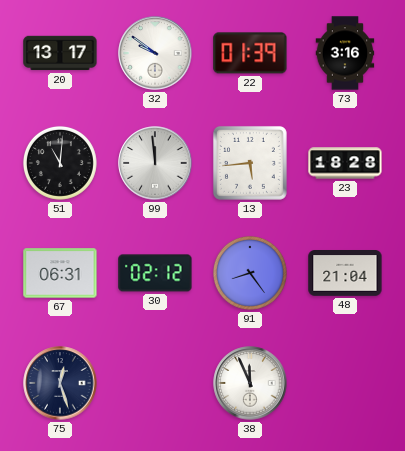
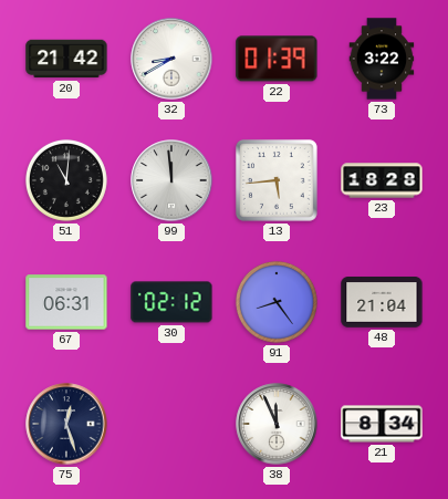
20: 13:17 -> 21:42
32: 9:51 -> 8:40
73: 3:16 -> 3:22
21: none -> 8:34
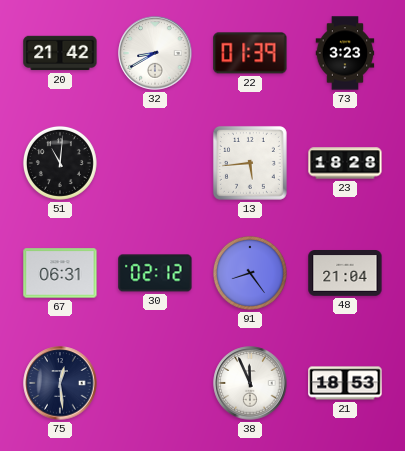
73: 3:22 -> 3:23
99: 11:59 -> none
75: 12:27 -> 12:29
21: 8:34 -> 18:53
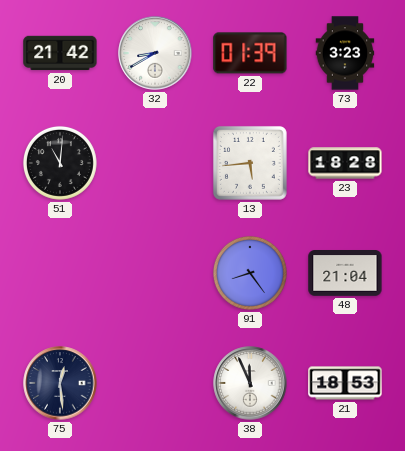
67: 06:31 -> none
30: 02:12 -> none
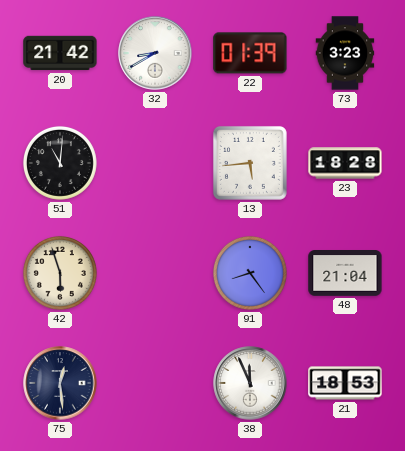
42: none -> 5:57
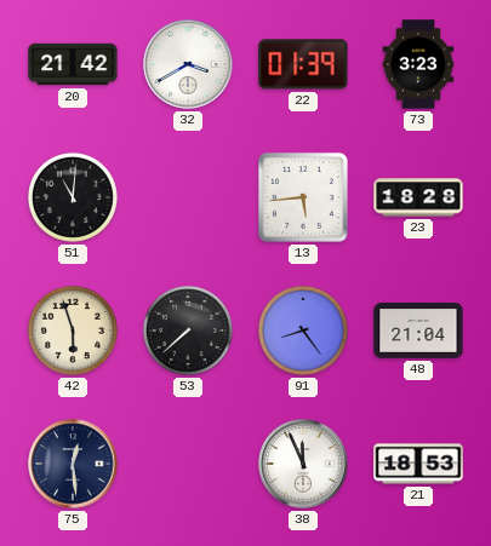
32: 8:40 -> 3:40
53: none -> 7:38
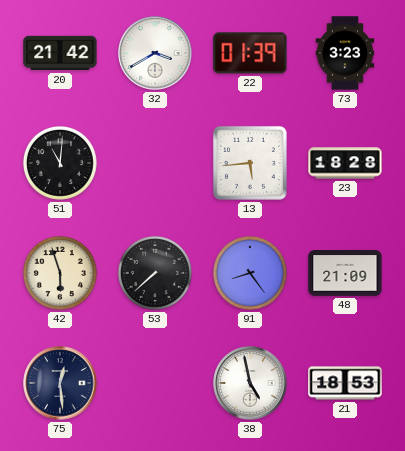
48: 21:04 -> 21:09
38: 11:56 -> 4:58
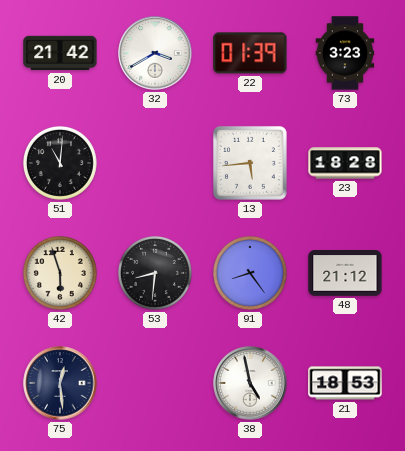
53: 7:38 -> 8:31
48: 21:09 -> 21:12
